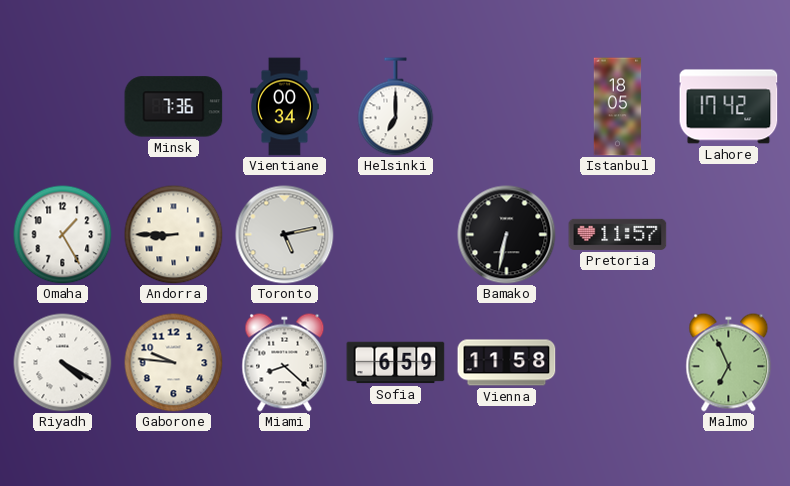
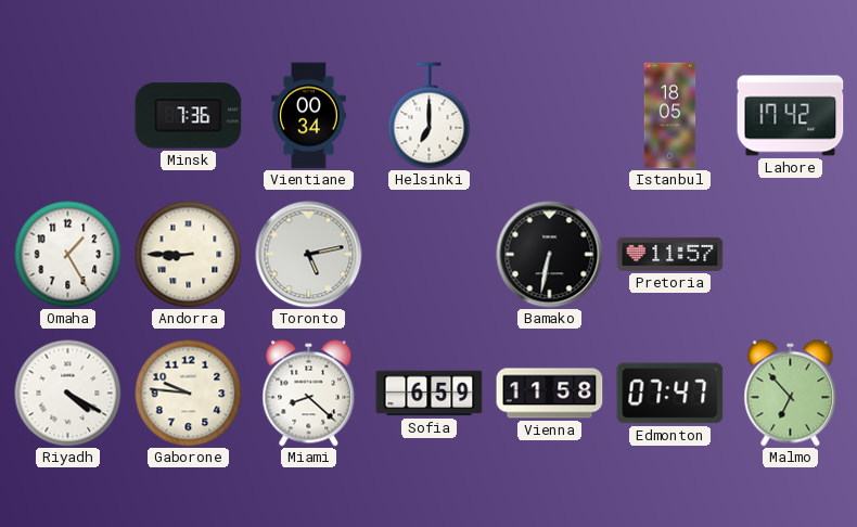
Edmonton: none -> 07:47
Malmo: 6:56 -> 6:53
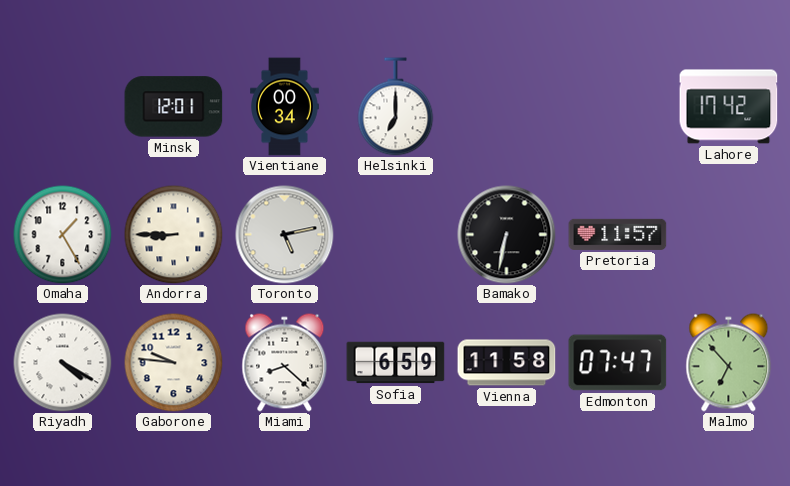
Minsk: 7:36 -> 12:01
Istanbul: 18:05 -> none
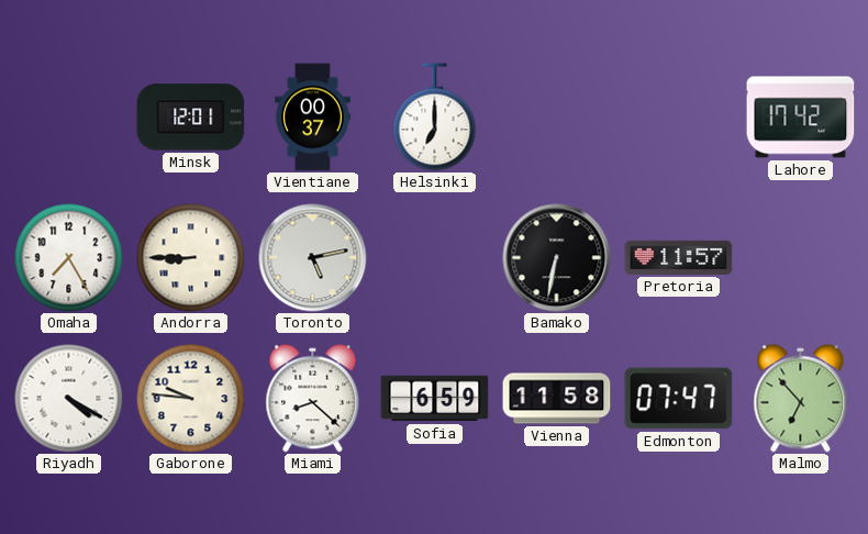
Vientiane: 00:34 -> 00:37
Omaha: 1:25 -> 7:25
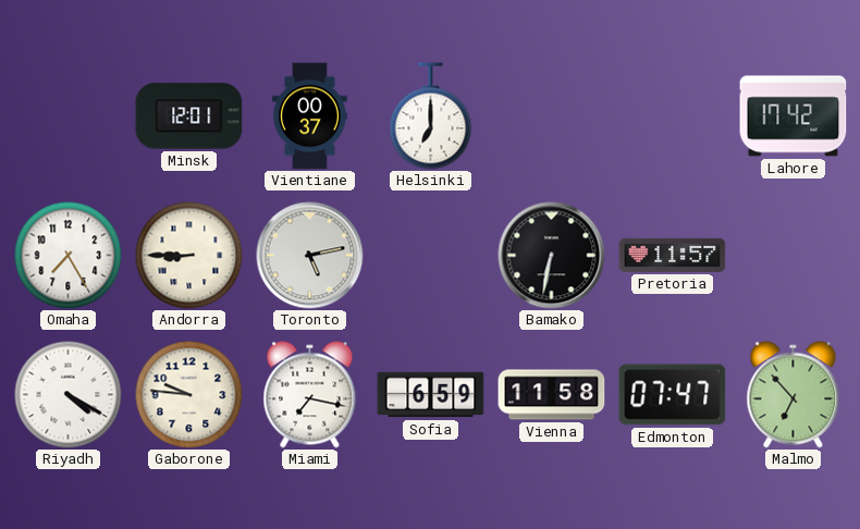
Miami: 8:22 -> 7:17
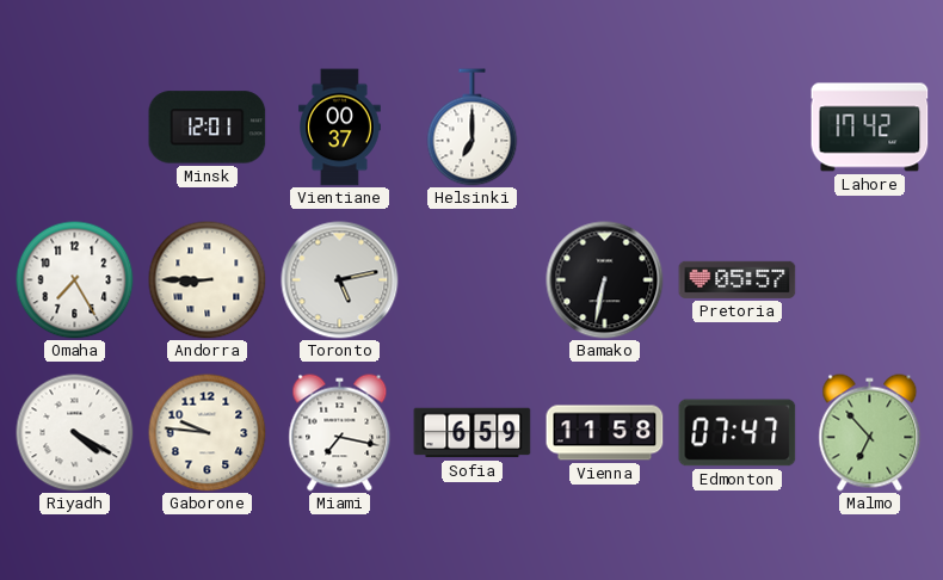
Pretoria: 11:57 -> 05:57
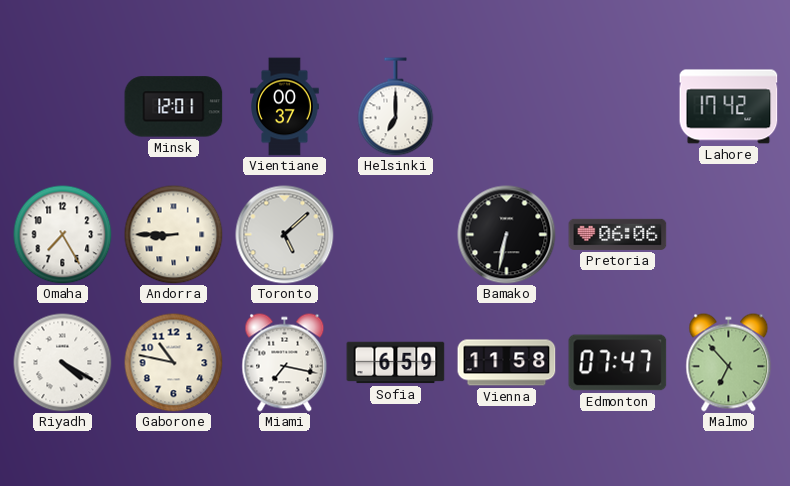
Toronto: 5:13 -> 5:08
Pretoria: 05:57 -> 06:06
Gaborone: 9:46 -> 10:47
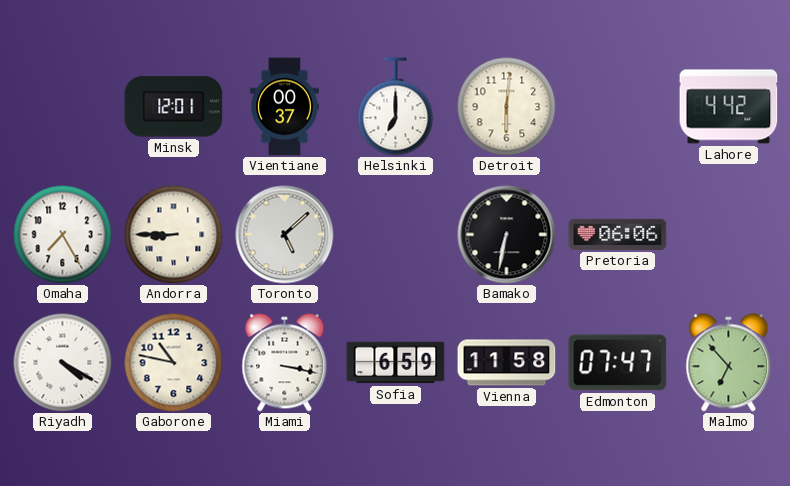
Detroit: none -> 6:01
Lahore: 17:42 -> 4:42
Miami: 7:17 -> 3:17
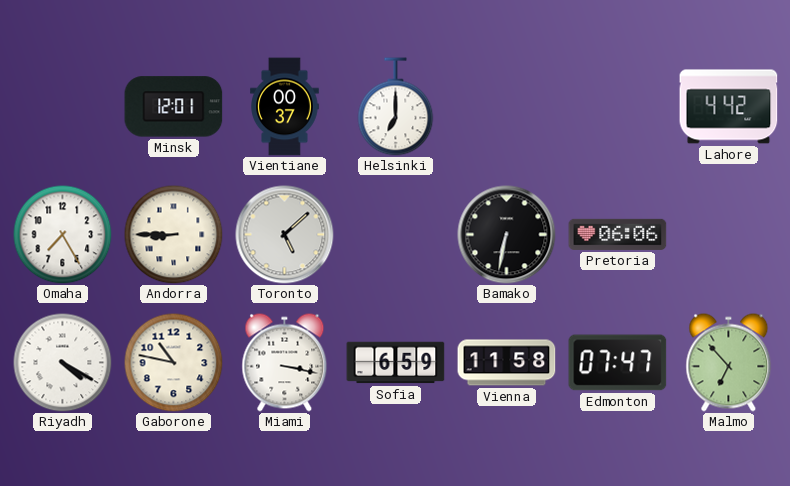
Detroit: 6:01 -> none
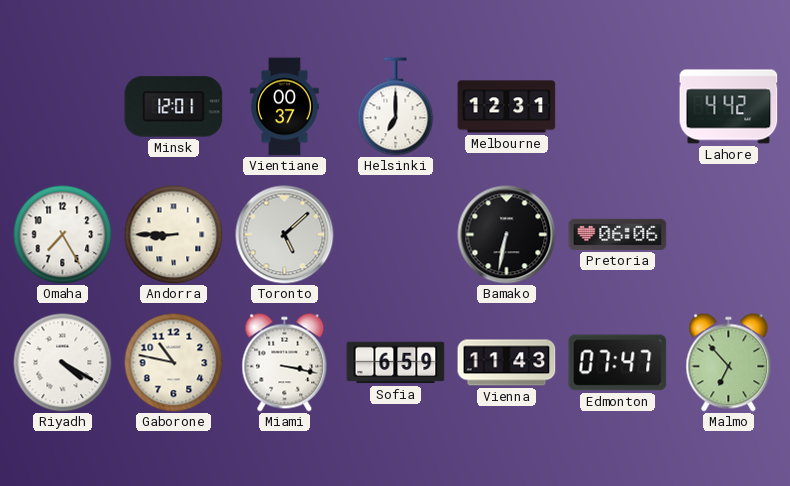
Melbourne: none -> 12:31
Vienna: 11:58 -> 11:43
